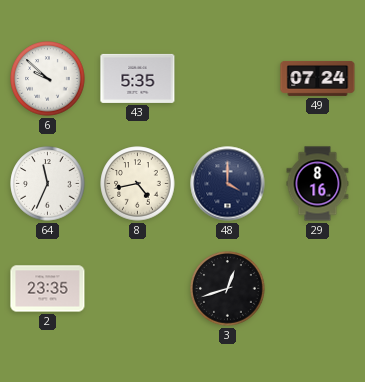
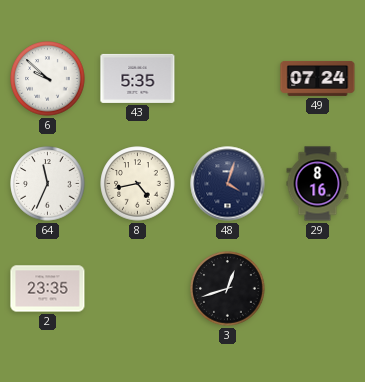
48: 4:00 -> 4:03
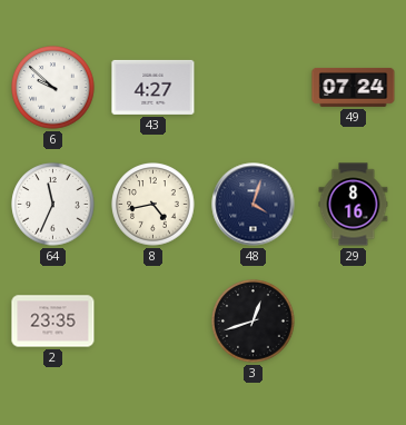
43: 5:35 -> 4:27
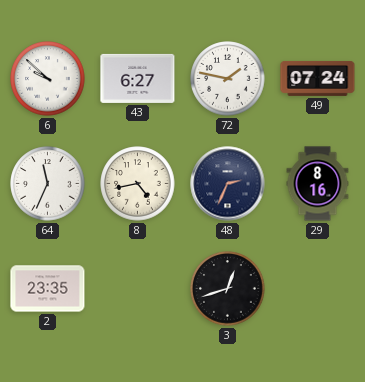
43: 4:27 -> 6:27
72: none -> 1:47
48: 4:03 -> 2:34
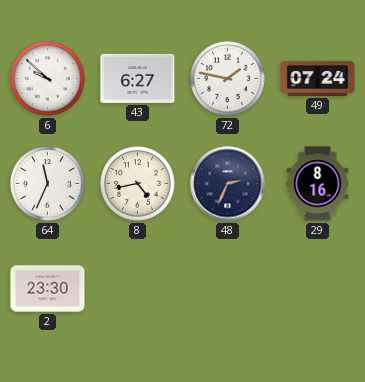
2: 23:35 -> 23:30
3: 12:42 -> none
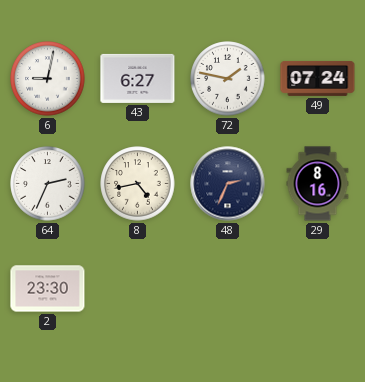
6: 9:52 -> 9:02
64: 11:34 -> 2:34
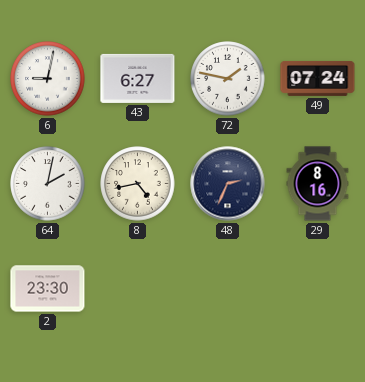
64: 2:34 -> 2:02
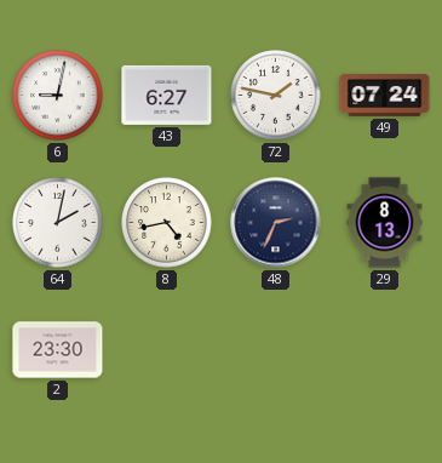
29: 8:16 -> 8:13
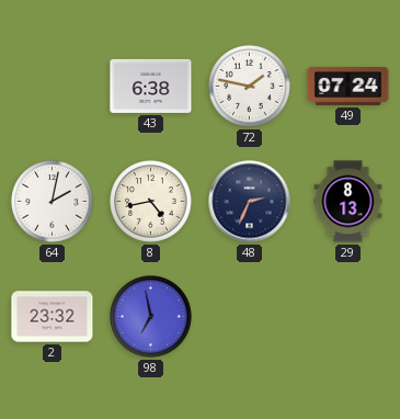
6: 9:02 -> none
43: 6:27 -> 6:38
2: 23:30 -> 23:32
98: none -> 6:58
